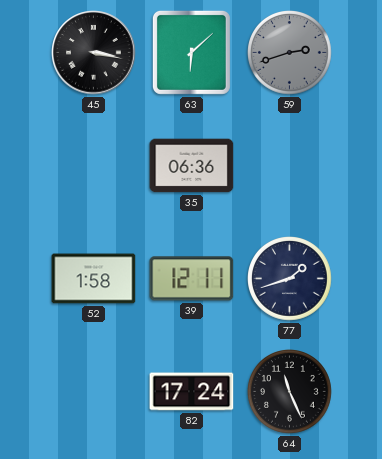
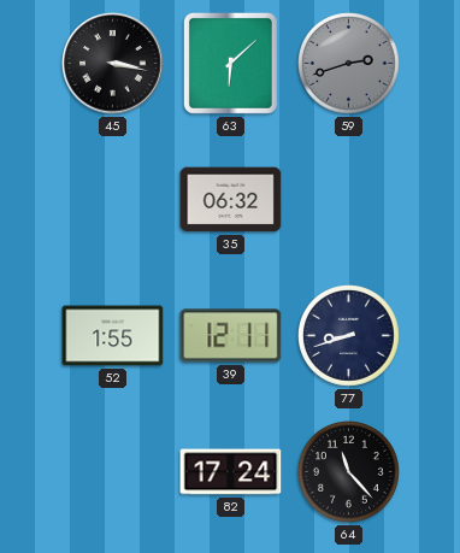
35: 06:36 -> 06:32
52: 1:58 -> 1:55
77: 1:42 -> 8:42
64: 11:26 -> 11:23
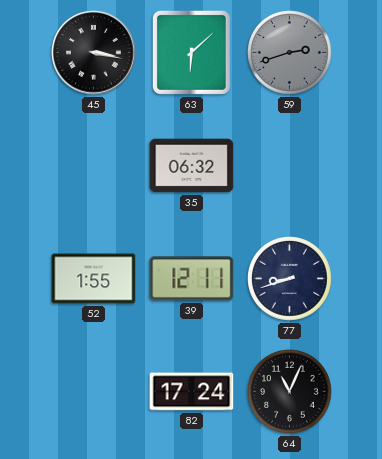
64: 11:23 -> 11:04
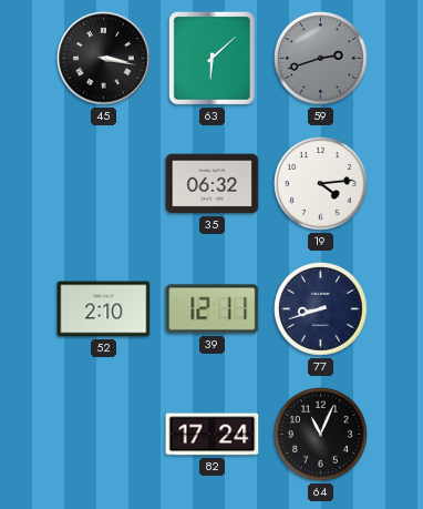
19: none -> 4:14
52: 1:55 -> 2:10
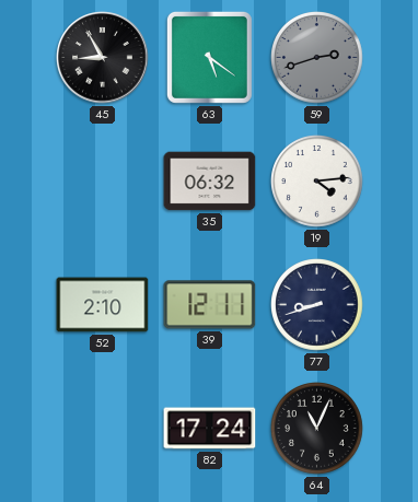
45: 3:17 -> 8:55
63: 6:08 -> 5:21
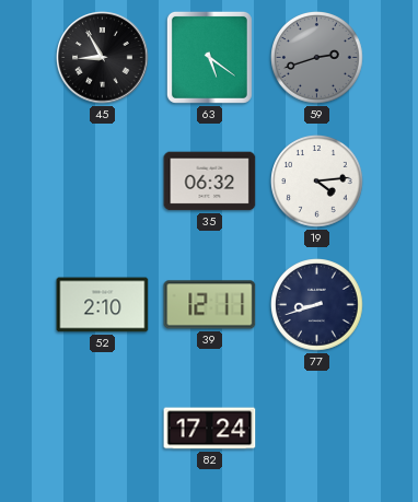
64: 11:04 -> none
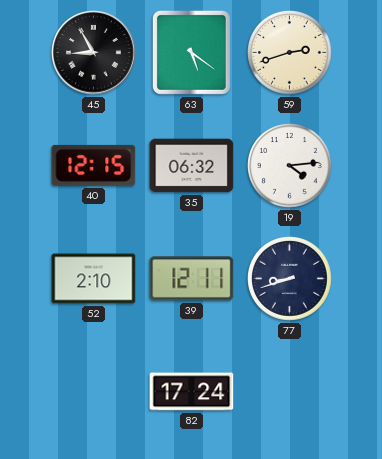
59 dial: grey -> cream
40: none -> 12:15
